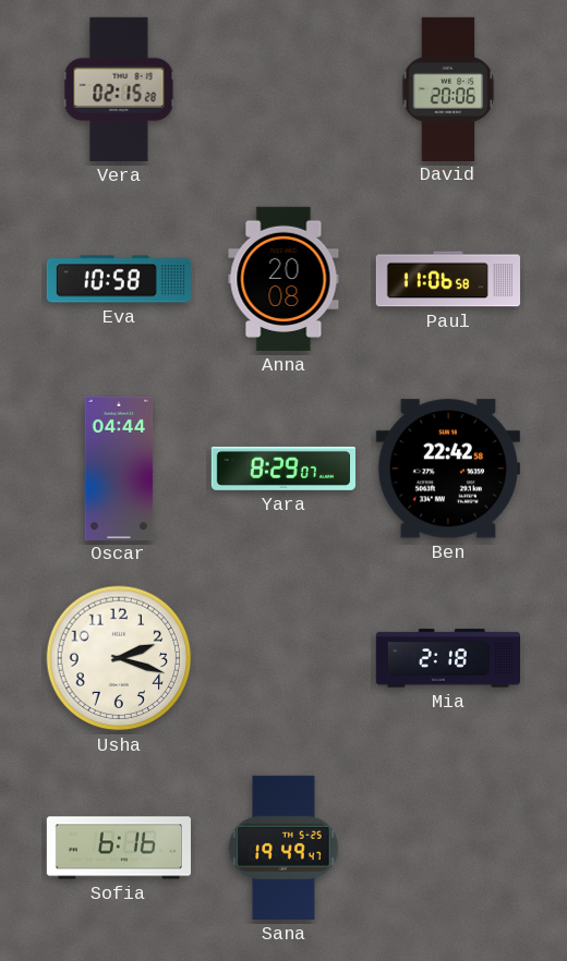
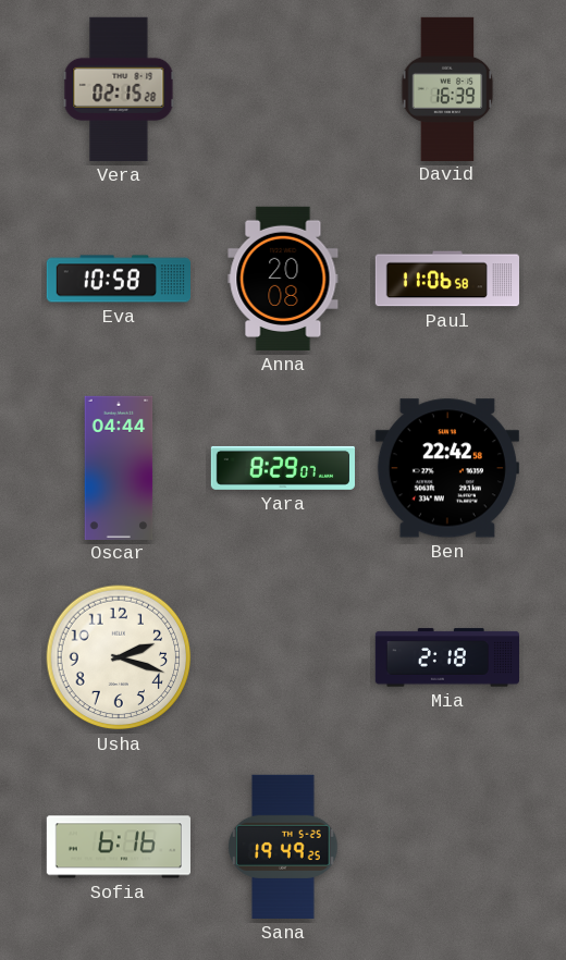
David: 20:06 -> 16:39
Sana: 19:49:47 -> 19:49:25
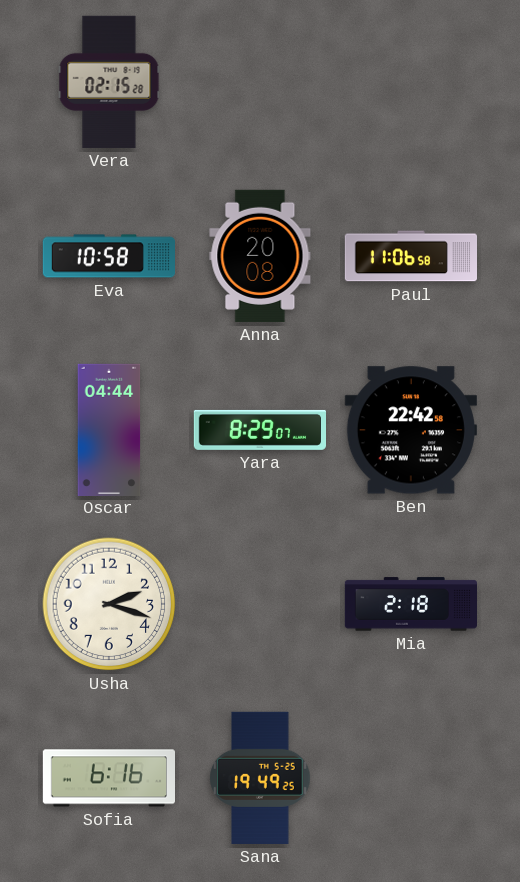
David: 16:39 -> none
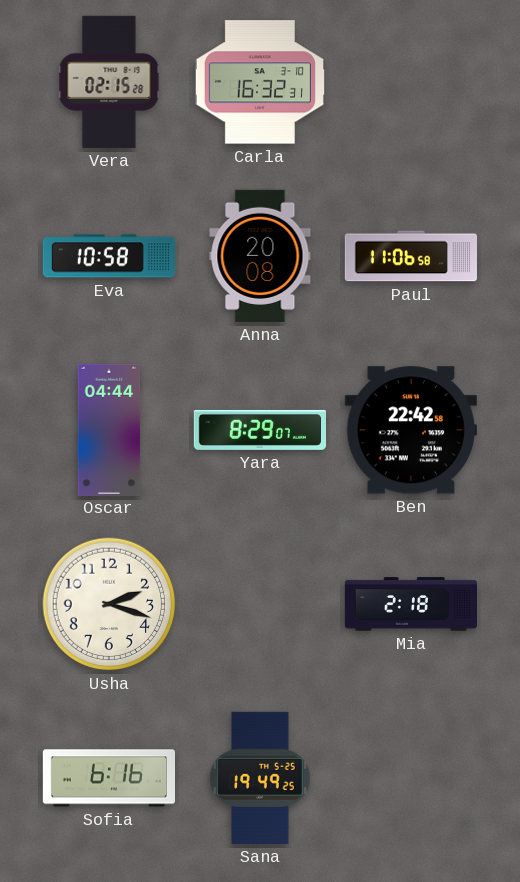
Carla: none -> 16:32
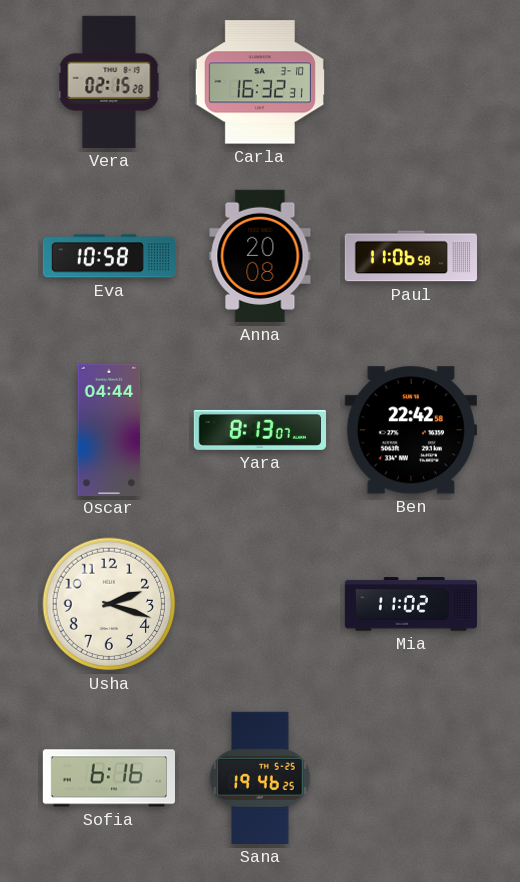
Yara: 8:29 -> 8:13
Mia: 2:18 -> 11:02
Sana: 19:49 -> 19:46
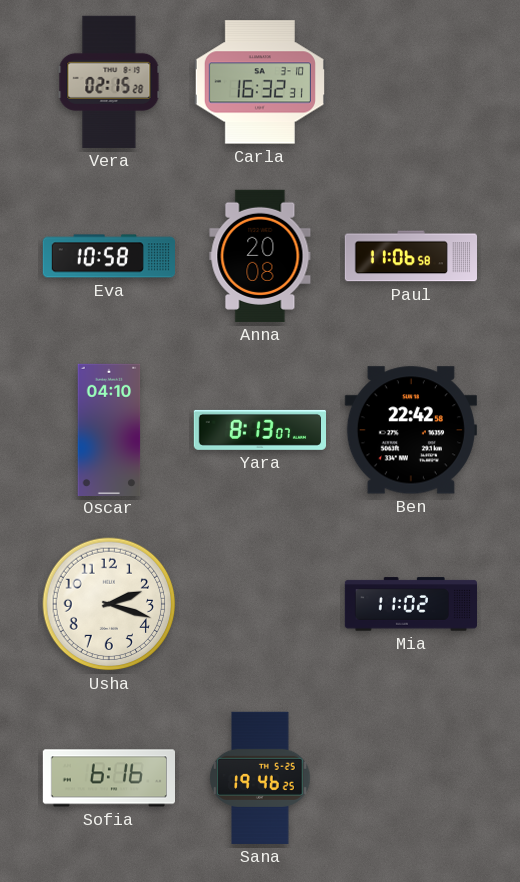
Oscar: 04:44 -> 04:10
